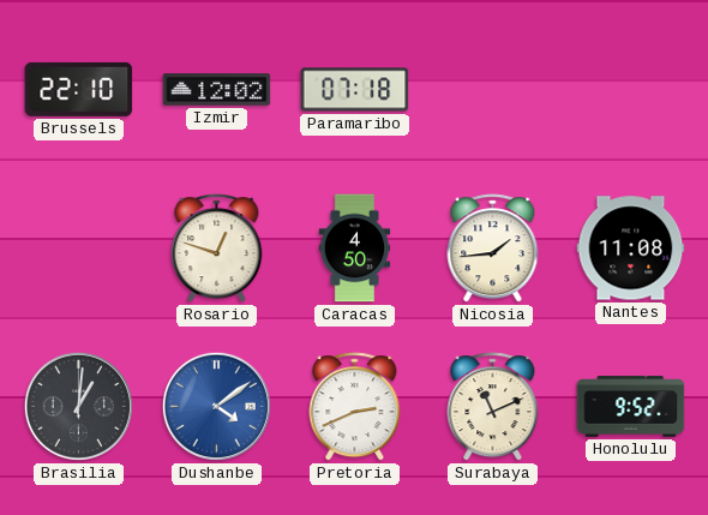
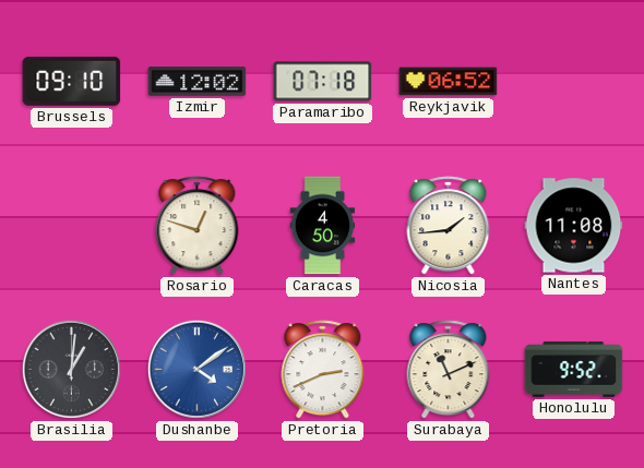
Brussels: 22:10 -> 09:10
Reykjavik: none -> 06:52
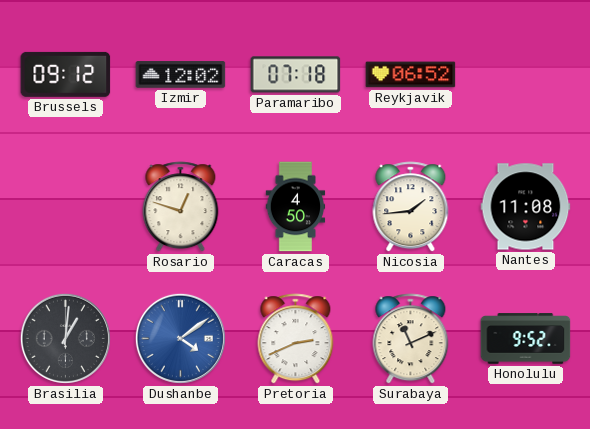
Brussels: 09:10 -> 09:12
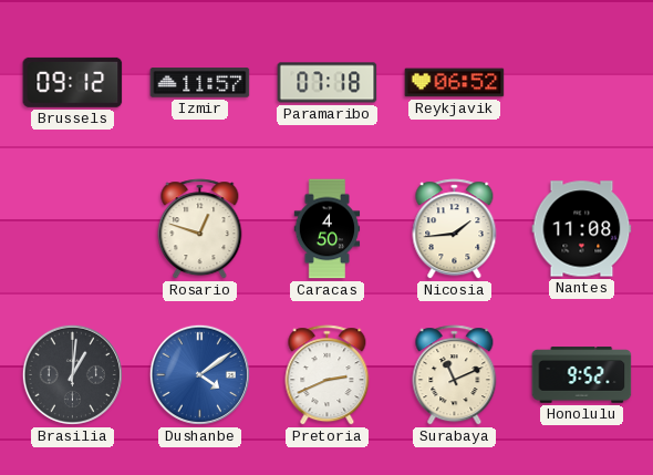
Izmir: 12:02 -> 11:57
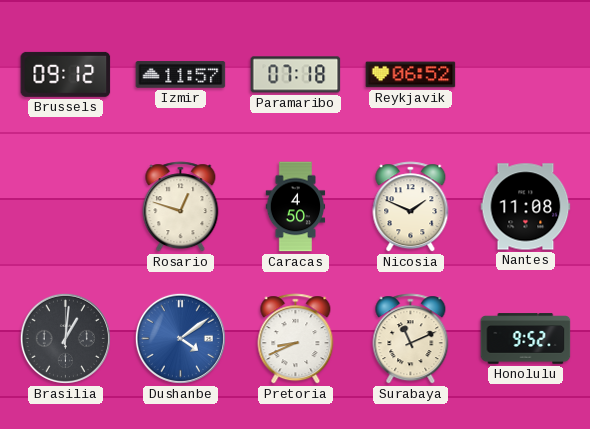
Nicosia: 1:44 -> 1:49
Pretoria: 2:41 -> 8:41
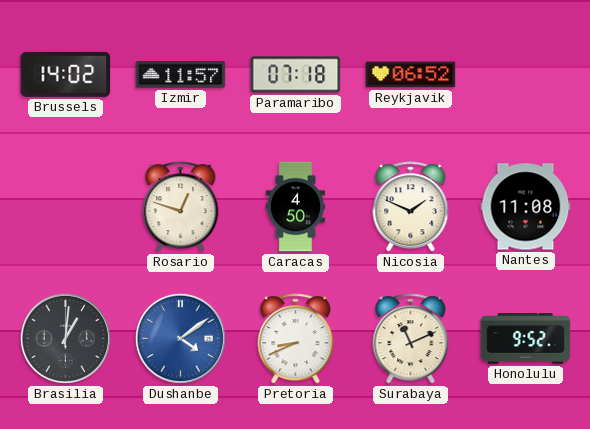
Brussels: 09:12 -> 14:02
